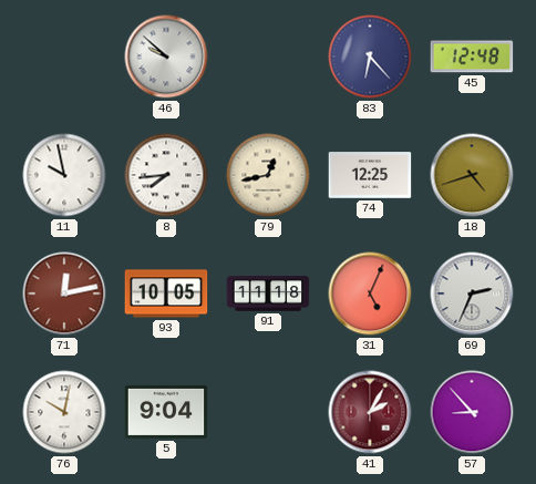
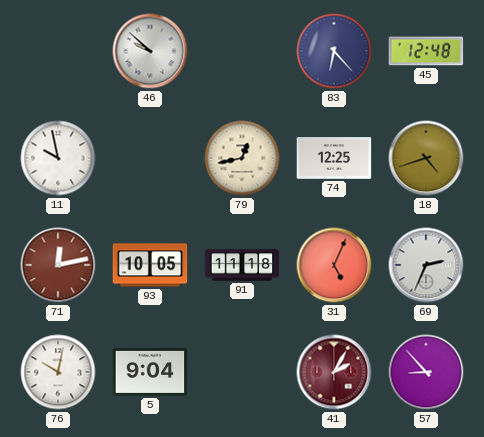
8: 7:44 -> none
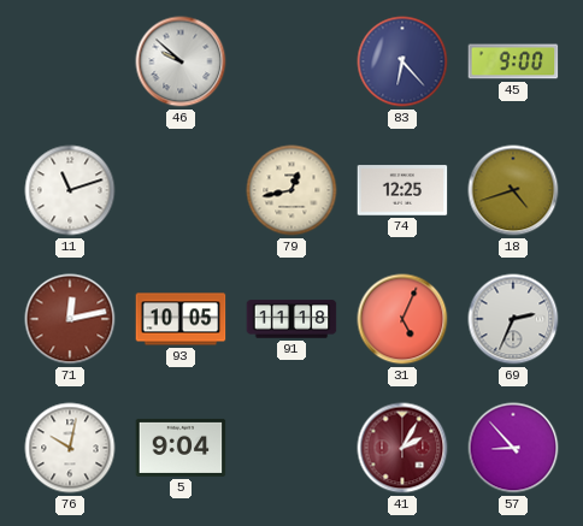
45: 12:48 -> 9:00
11: 9:58 -> 11:12
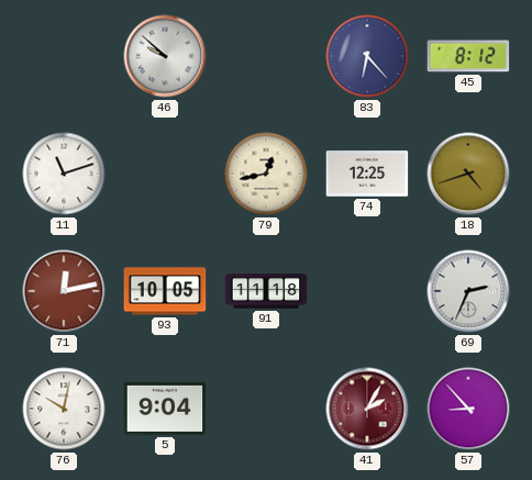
45: 9:00 -> 8:12
31: 5:04 -> none
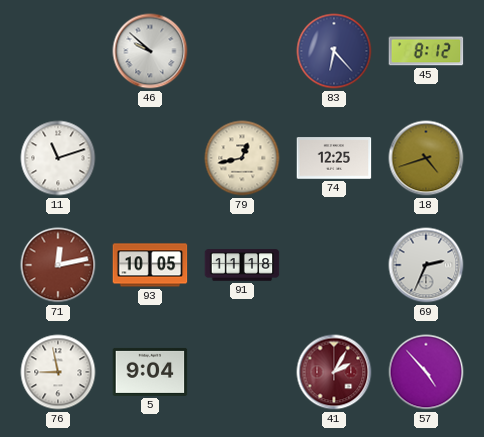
76: 10:02 -> 8:58
57: 8:53 -> 4:53
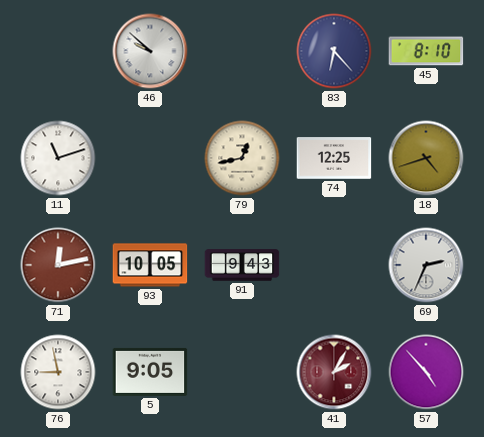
45: 8:12 -> 8:10
91: 11:18 -> 9:43
5: 9:04 -> 9:05
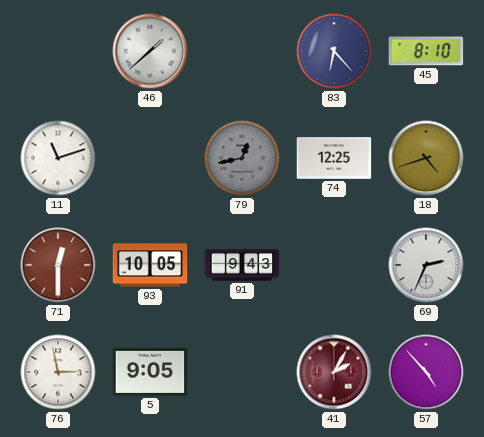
46: 9:52 -> 1:38
79 dial: cream -> grey
71: 12:13 -> 12:30
76: 8:58 -> 2:58
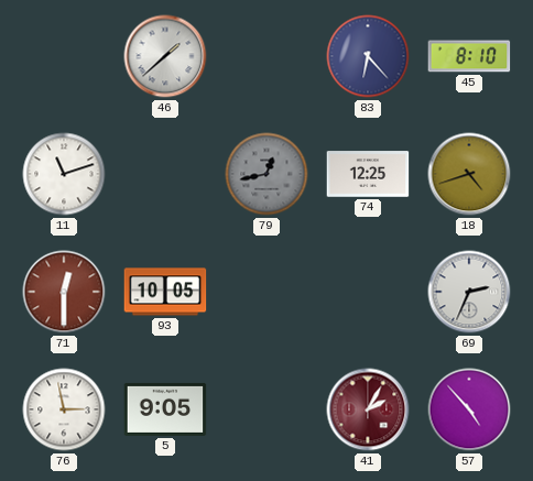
91: 9:43 -> none
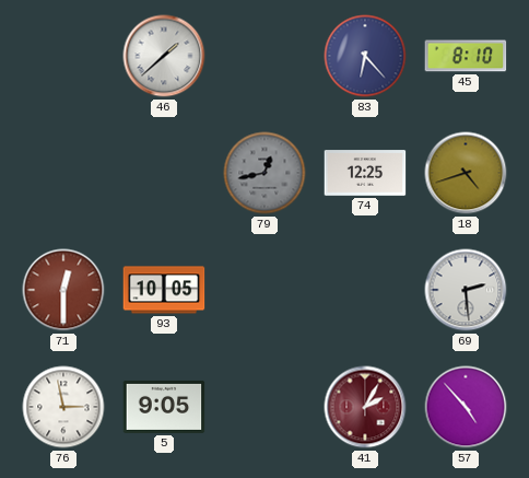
11: 11:12 -> none
69: 2:34 -> 2:29
